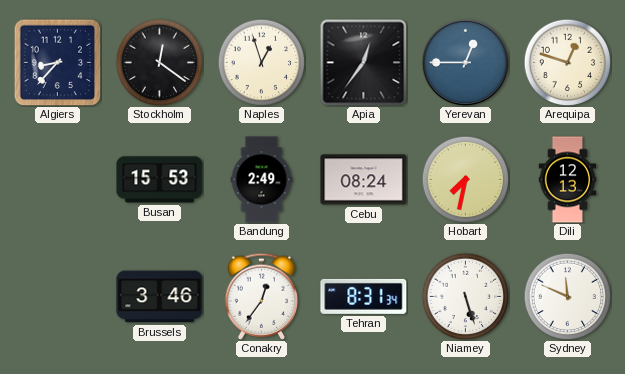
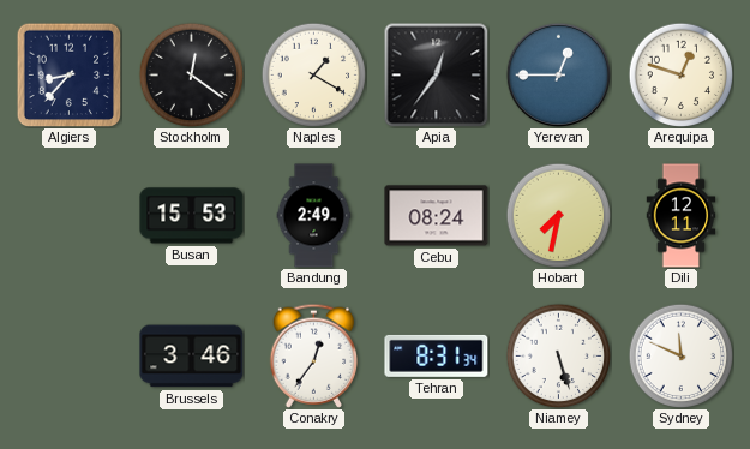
Naples: 12:57 -> 1:20
Dili: 12:13 -> 12:11
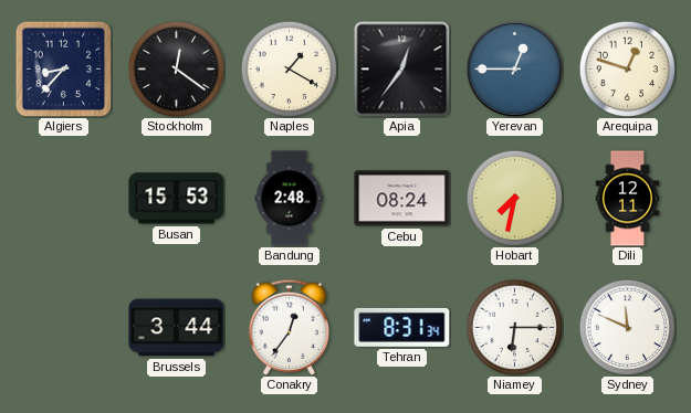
Bandung: 2:49 -> 2:48
Brussels: 3:46 -> 3:44
Niamey: 5:27 -> 6:15
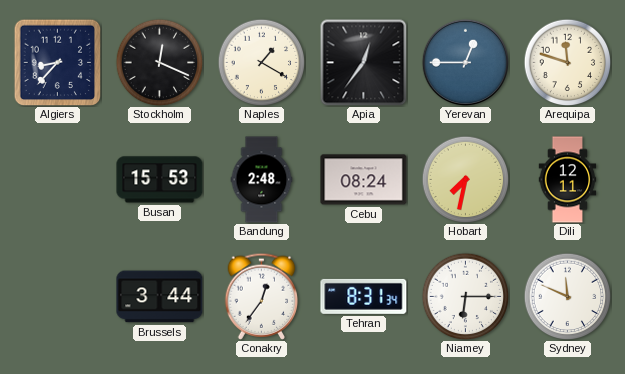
Stockholm: 12:21 -> 12:19
Arequipa: 12:48 -> 11:48
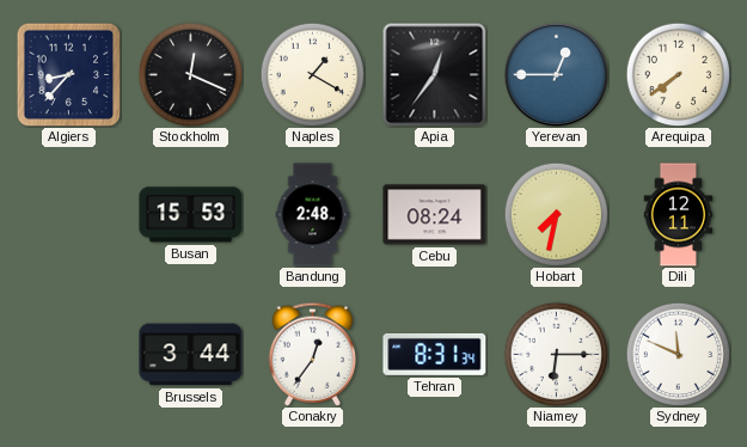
Arequipa: 11:48 -> 7:39
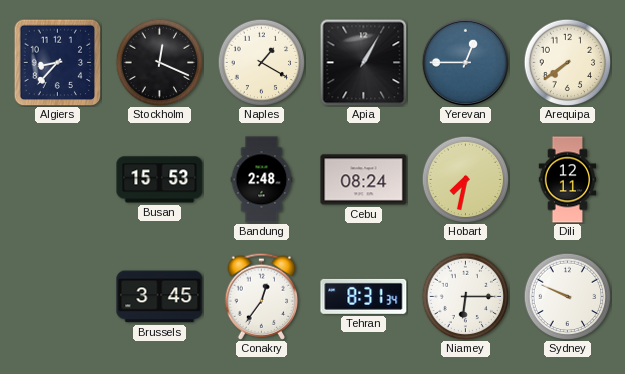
Apia: 12:36 -> 1:05
Brussels: 3:44 -> 3:45
Sydney: 11:49 -> 9:49
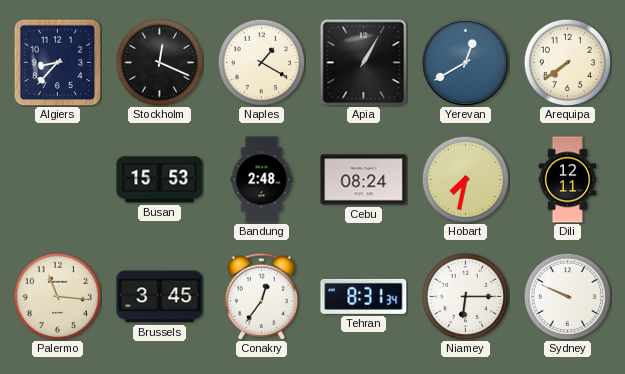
Yerevan: 12:45 -> 12:40
Palermo: none -> 11:16
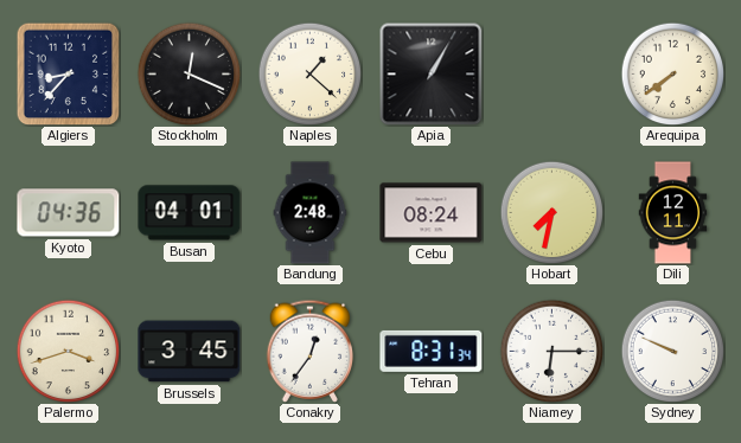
Naples: 1:20 -> 1:22
Yerevan: 12:40 -> none
Kyoto: none -> 04:36
Busan: 15:53 -> 04:01
Palermo: 11:16 -> 3:42
